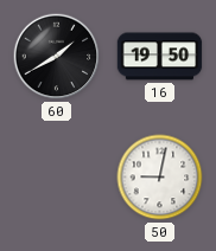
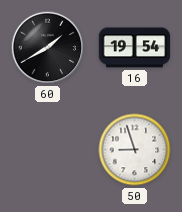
16: 19:50 -> 19:54
50: 9:02 -> 8:57
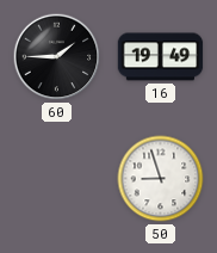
60: 1:40 -> 1:45
16: 19:54 -> 19:49
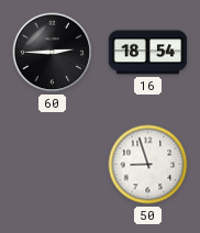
60: 1:45 -> 2:45
16: 19:49 -> 18:54
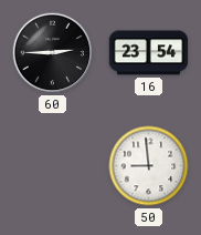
16: 18:54 -> 23:54
50: 8:57 -> 8:59
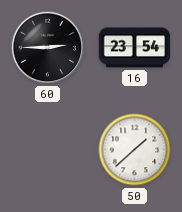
50: 8:59 -> 1:38
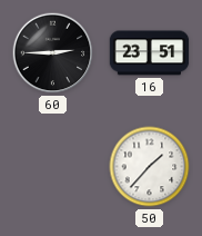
16: 23:54 -> 23:51
50: 1:38 -> 1:37
